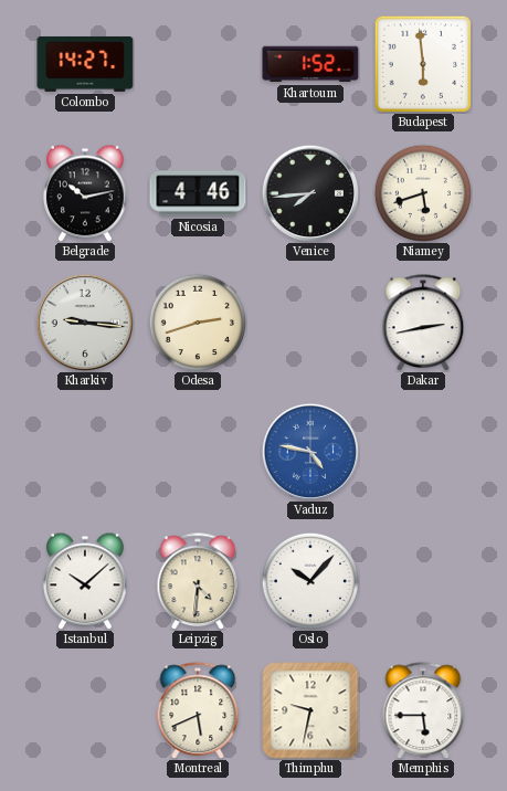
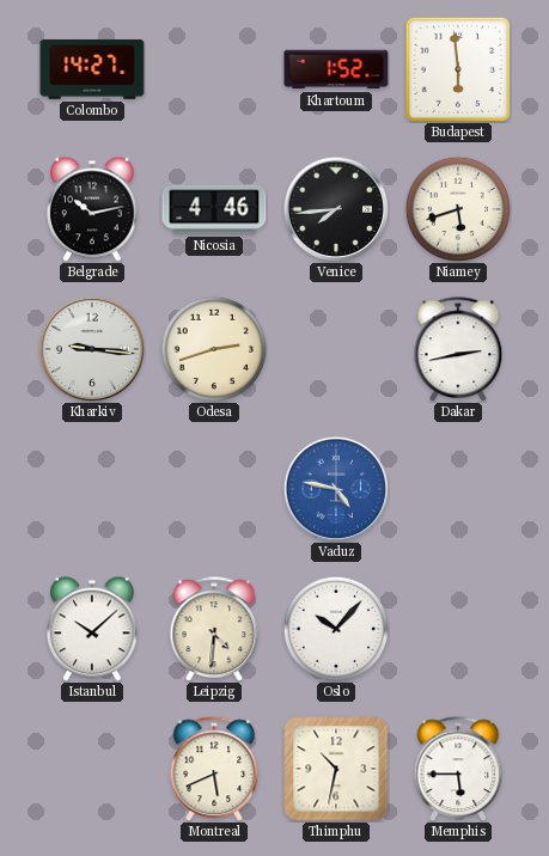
Thimphu: 9:32 -> 10:32
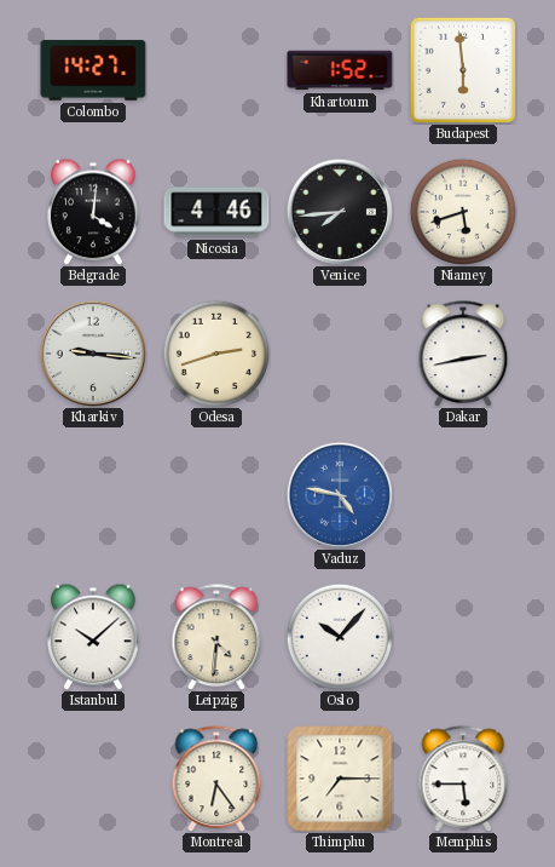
Belgrade: 10:13 -> 4:01
Montreal: 5:41 -> 6:24
Thimphu: 10:32 -> 7:15
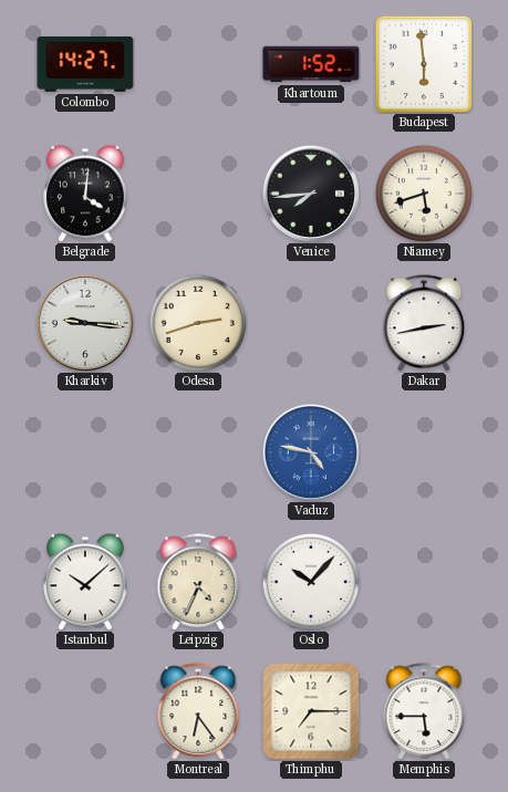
Nicosia: 4:46 -> none
Leipzig: 4:31 -> 4:34
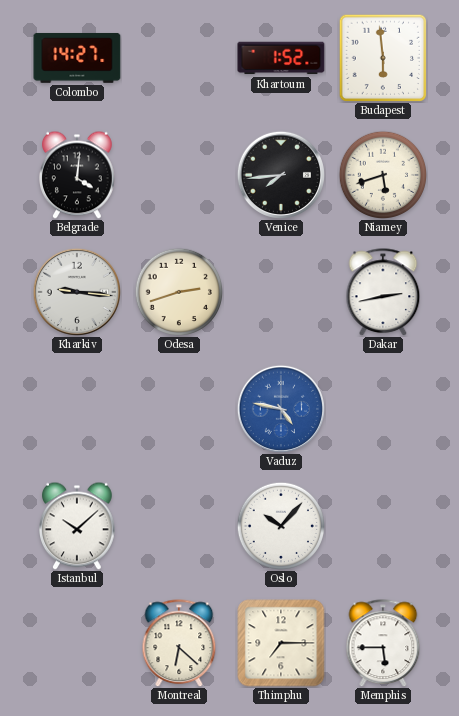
Leipzig: 4:34 -> none
Montreal: 6:24 -> 6:22
